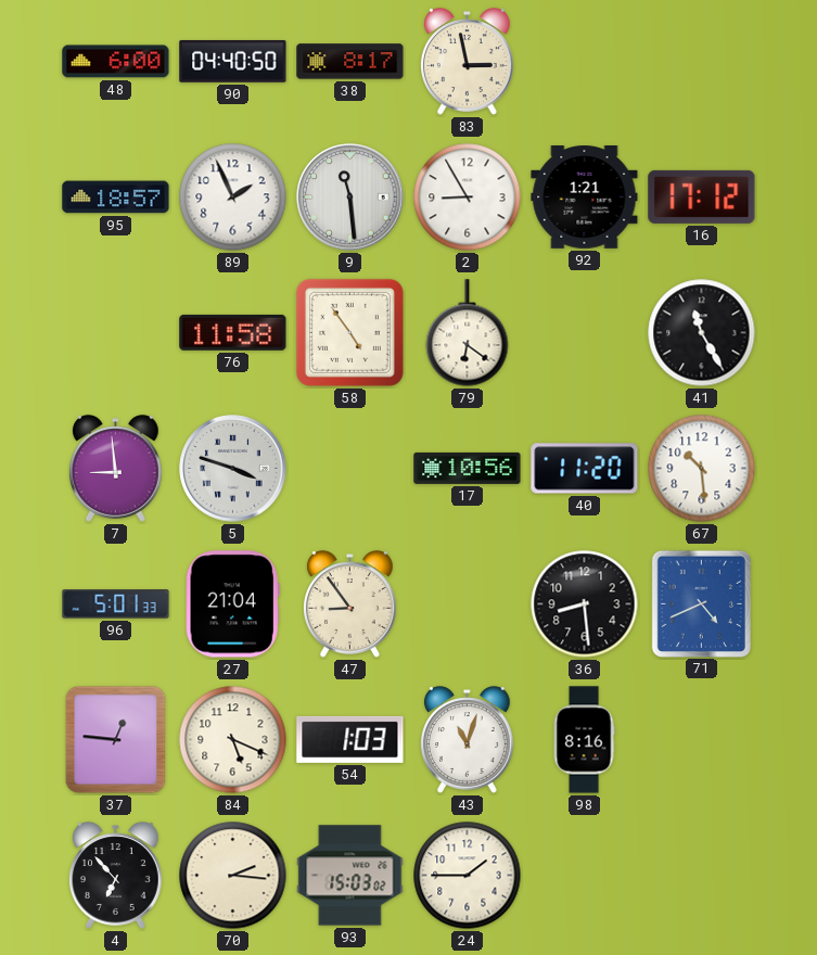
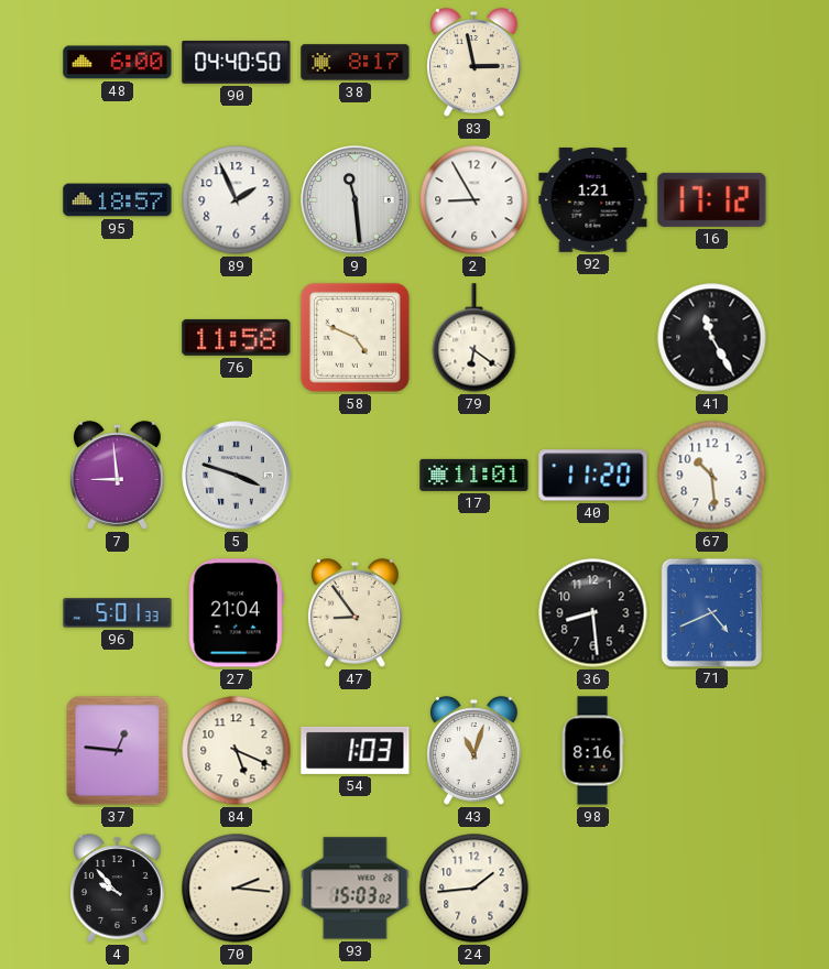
58: 4:54 -> 4:49
17: 10:56 -> 11:01
4: 6:53 -> 9:53
24: 1:45 -> 1:44
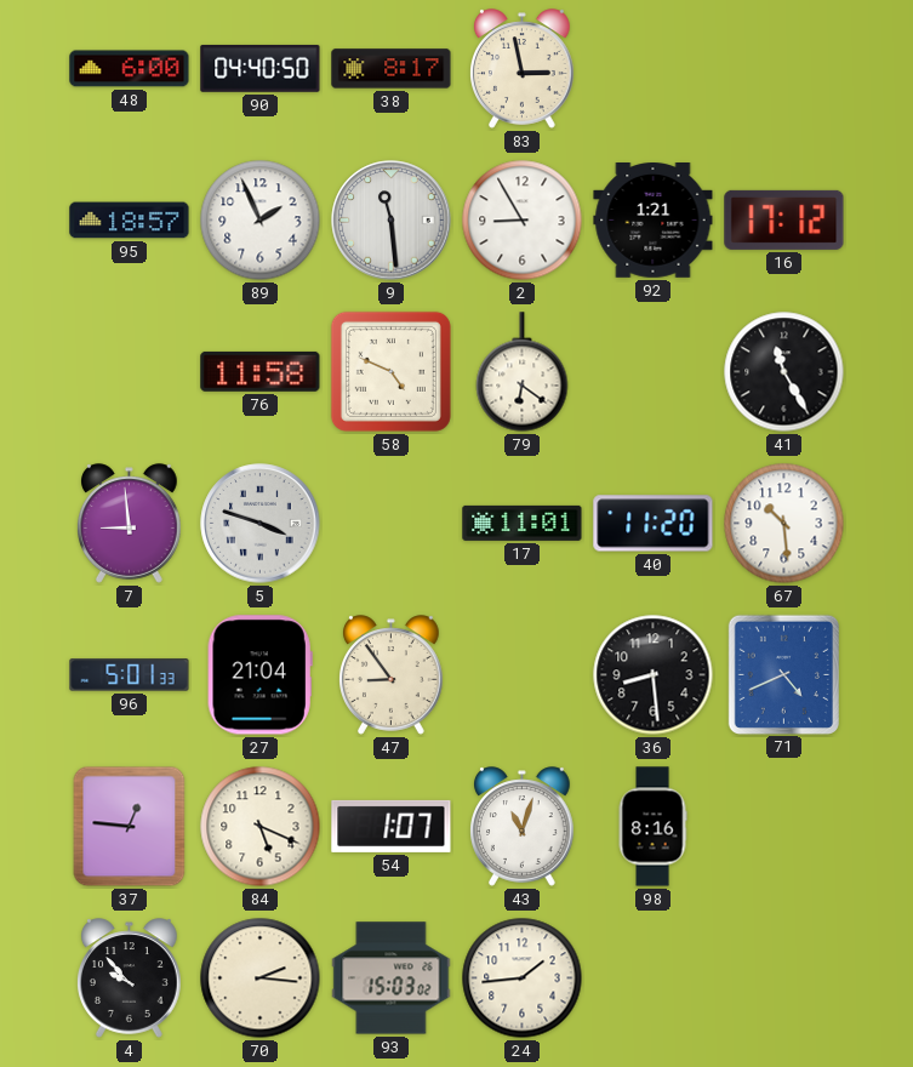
54: 1:03 -> 1:07
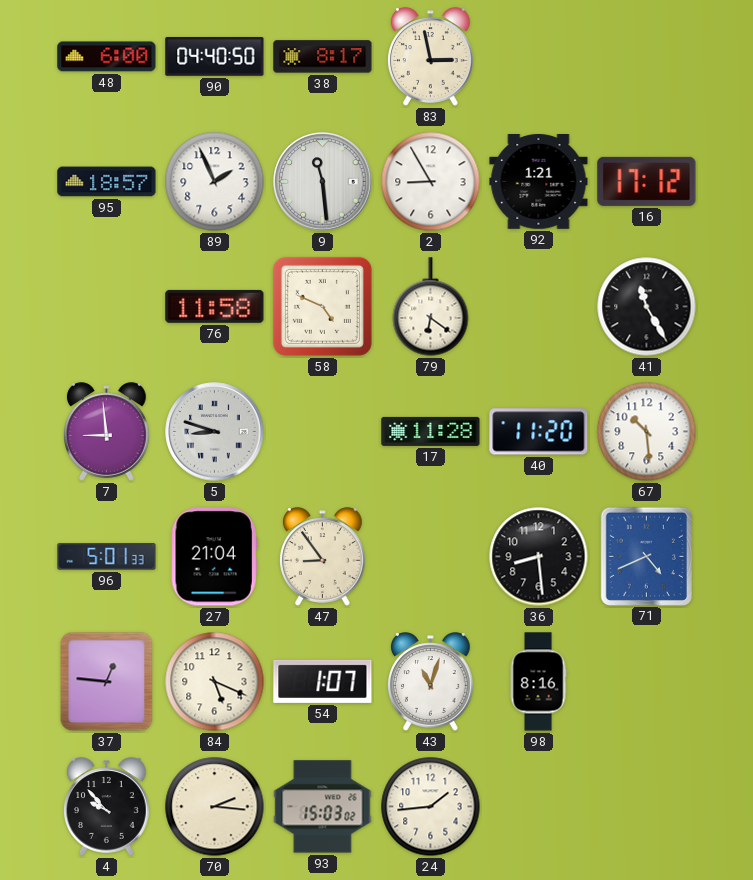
5: 3:48 -> 8:48
17: 11:01 -> 11:28
